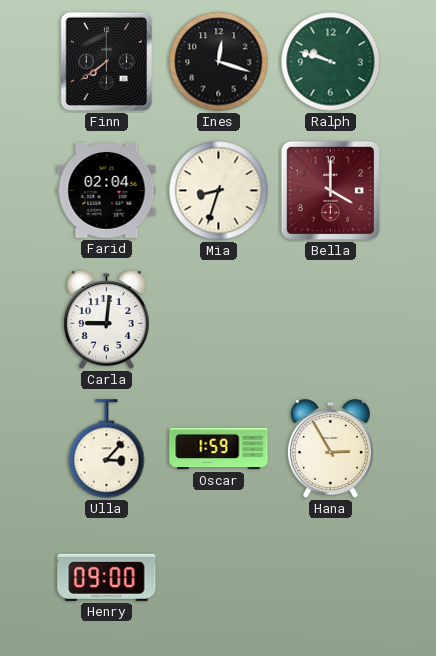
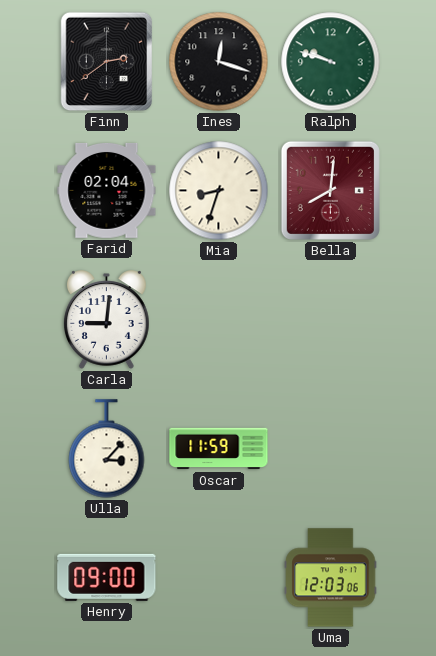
Finn: 7:39 -> 2:39
Bella: 4:00 -> 8:01
Oscar: 1:59 -> 11:59
Hana: 2:55 -> none
Uma: none -> 12:03
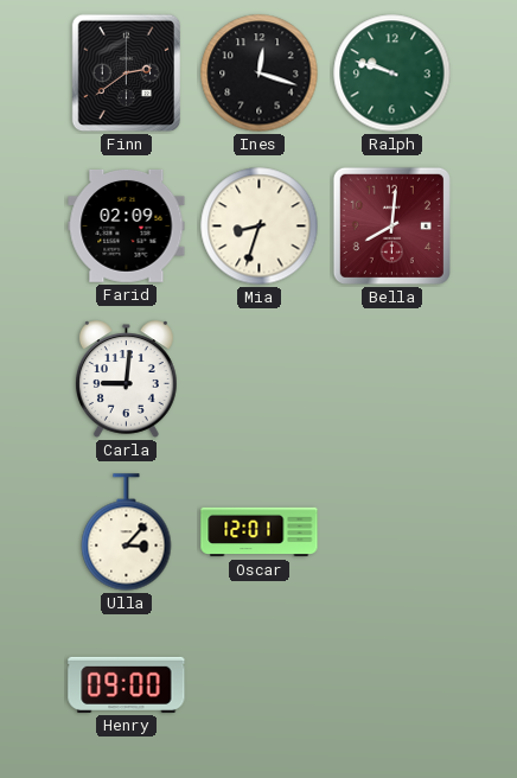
Farid: 02:04 -> 02:09
Oscar: 11:59 -> 12:01
Uma: 12:03 -> none
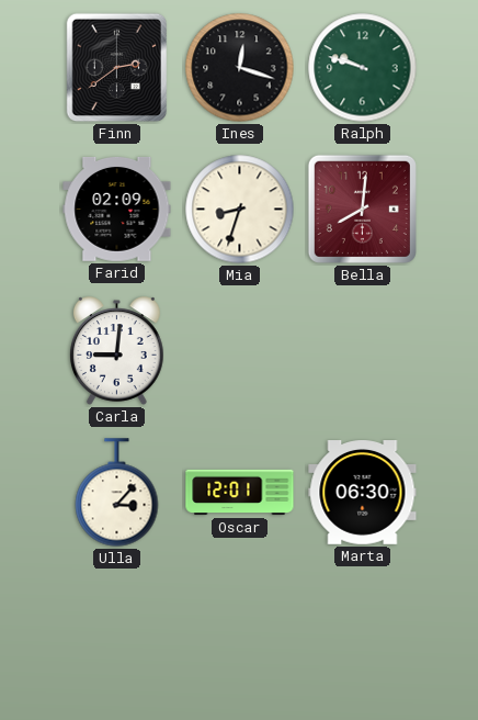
Marta: none -> 06:30
Henry: 09:00 -> none
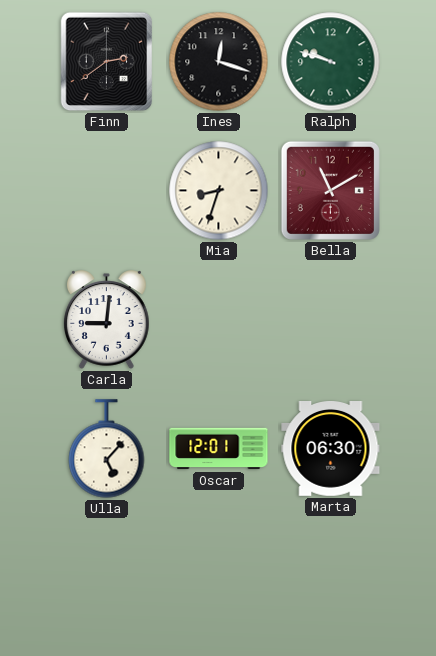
Farid: 02:09 -> none
Bella: 8:01 -> 11:10
Ulla: 3:07 -> 5:07
